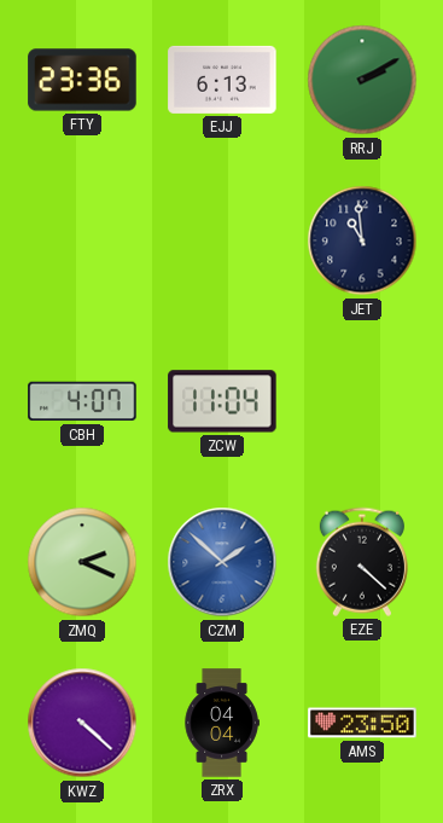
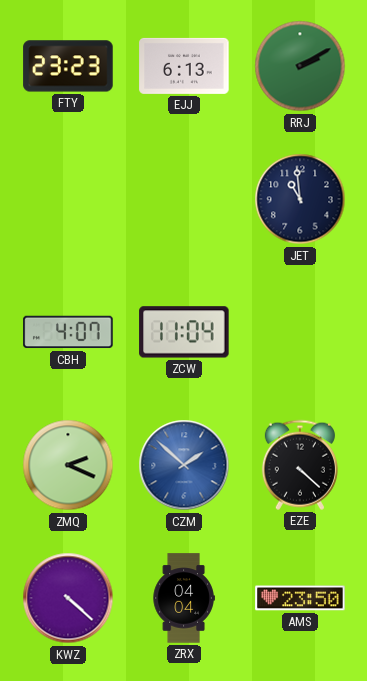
FTY: 23:36 -> 23:23
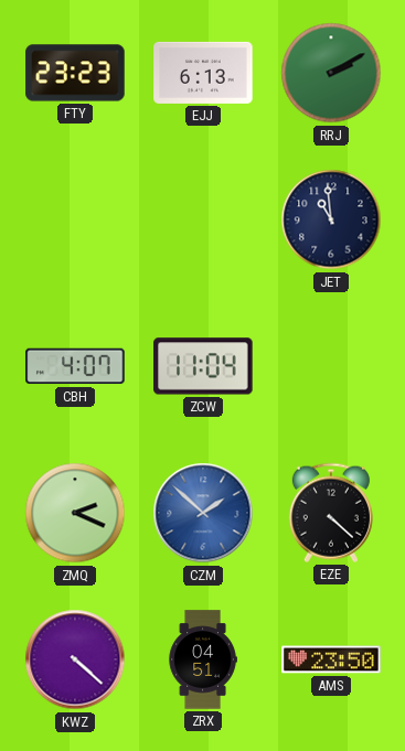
ZRX: 04:04 -> 04:51
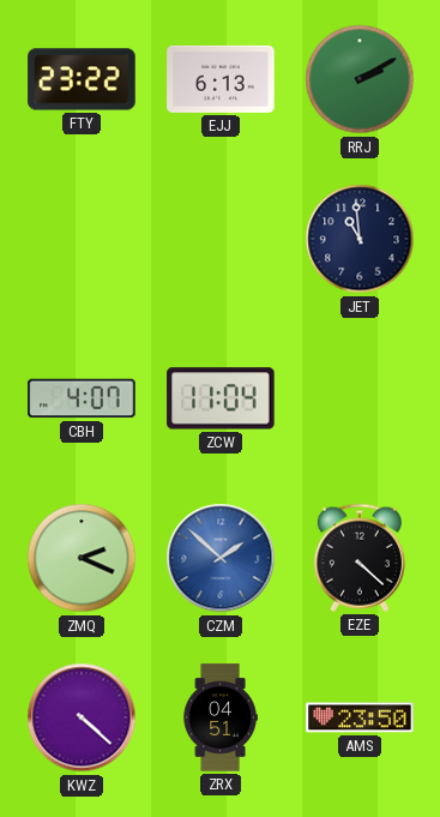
FTY: 23:23 -> 23:22
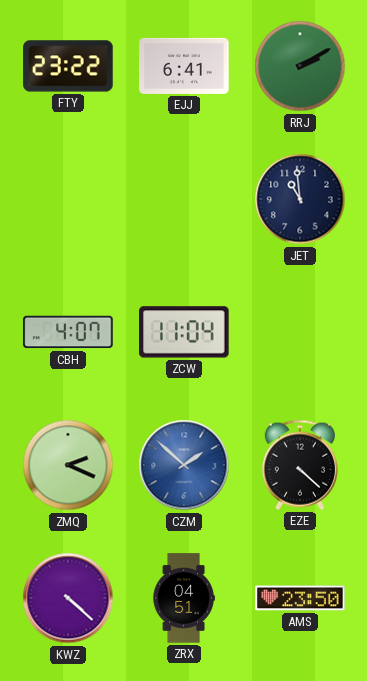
EJJ: 6:13 -> 6:41
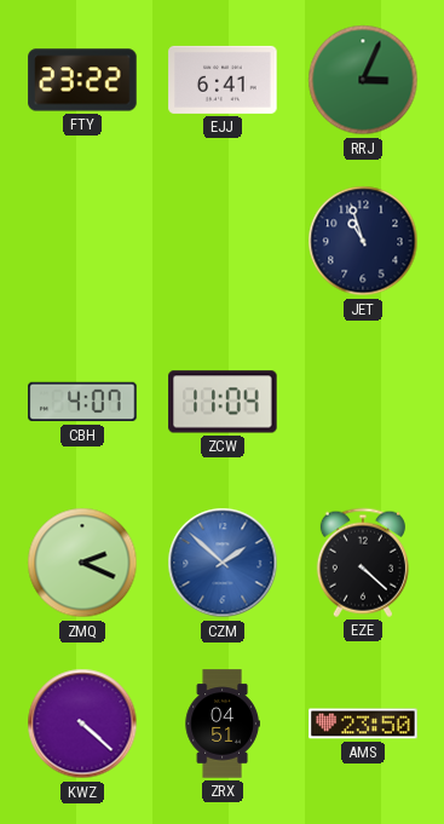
RRJ: 2:10 -> 3:04
JET: 10:59 -> 10:57
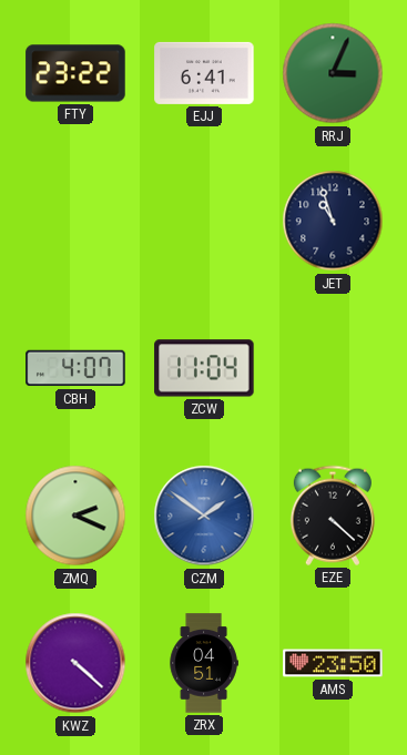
CZM: 1:52 -> 1:51
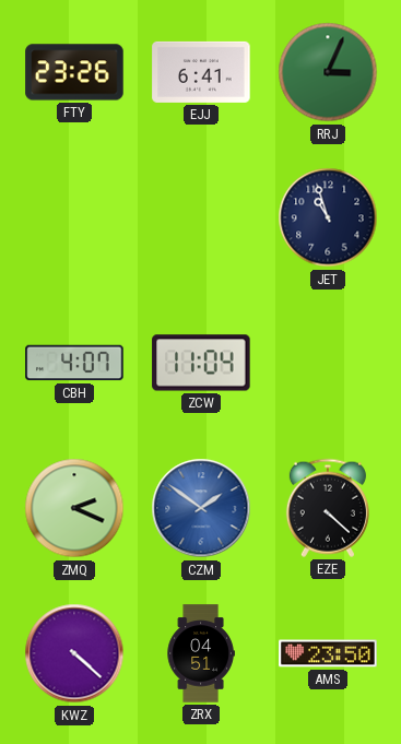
FTY: 23:22 -> 23:26
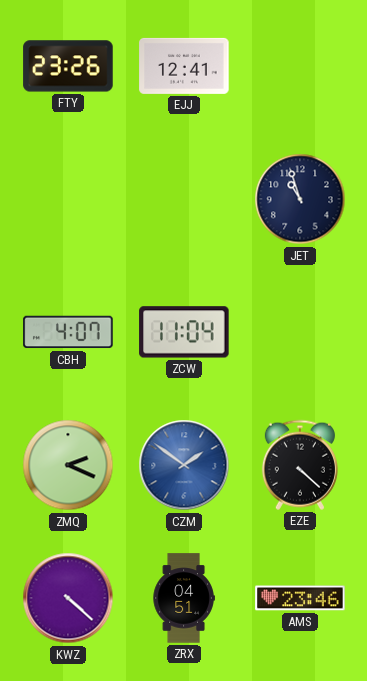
EJJ: 6:41 -> 12:41
RRJ: 3:04 -> none
AMS: 23:50 -> 23:46
